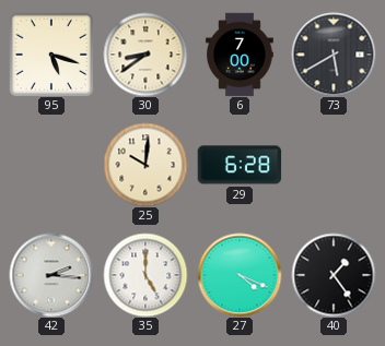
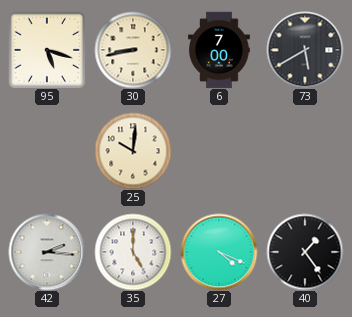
30: 8:39 -> 8:43
29: 6:28 -> none
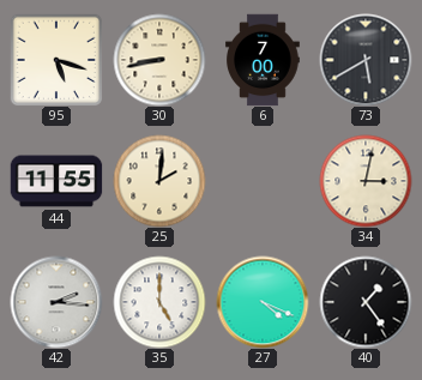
44: none -> 11:55
25: 10:01 -> 2:01
34: none -> 3:02
